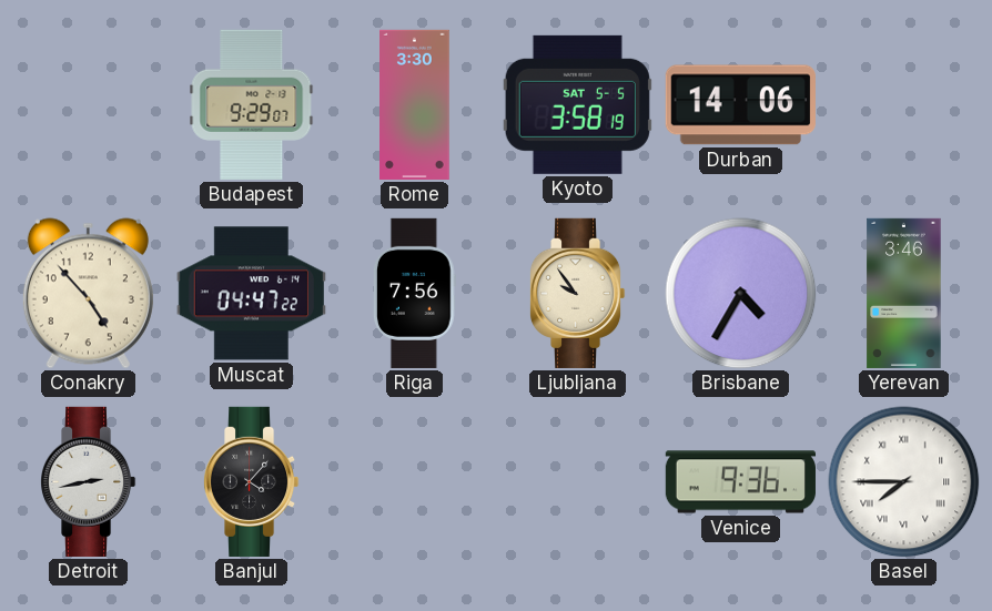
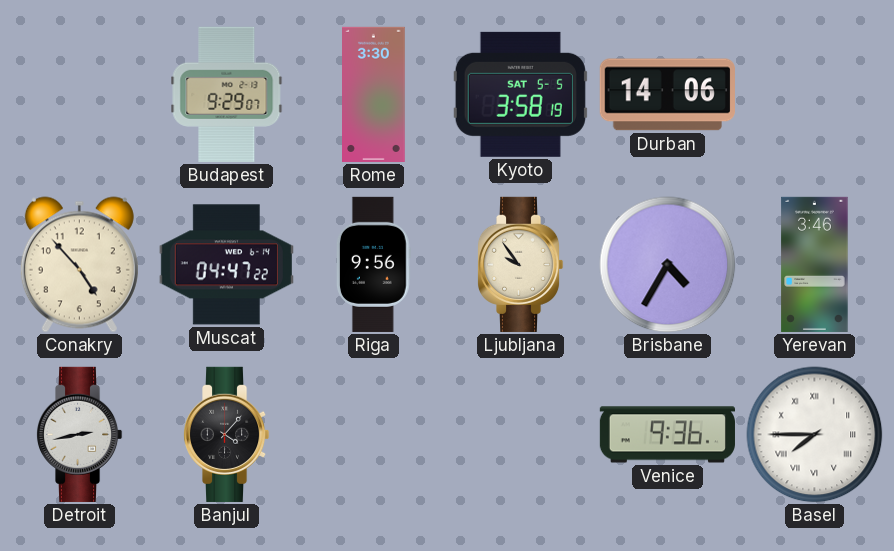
Riga: 7:56 -> 9:56
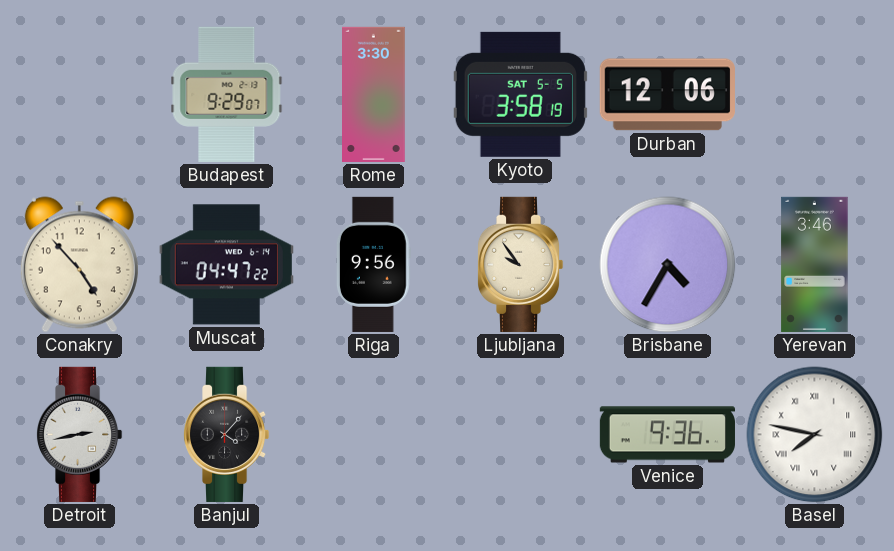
Durban: 14:06 -> 12:06
Basel: 7:45 -> 7:47
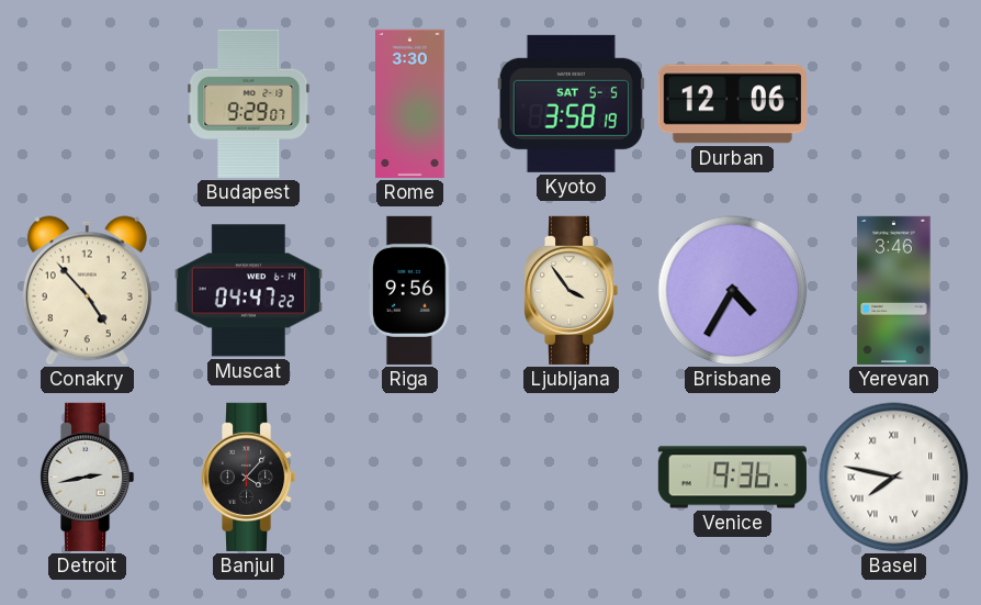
Ljubljana: 9:54 -> 3:54
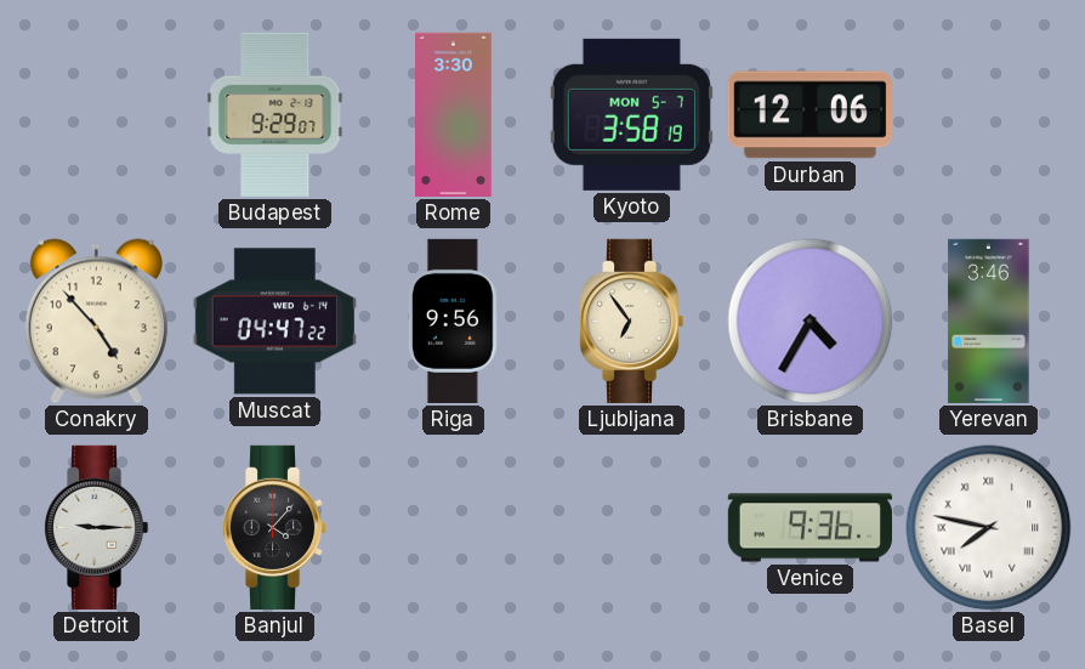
Kyoto date: SAT 5-5 -> MON 5-7
Ljubljana: 3:54 -> 6:54
Detroit: 2:43 -> 9:15
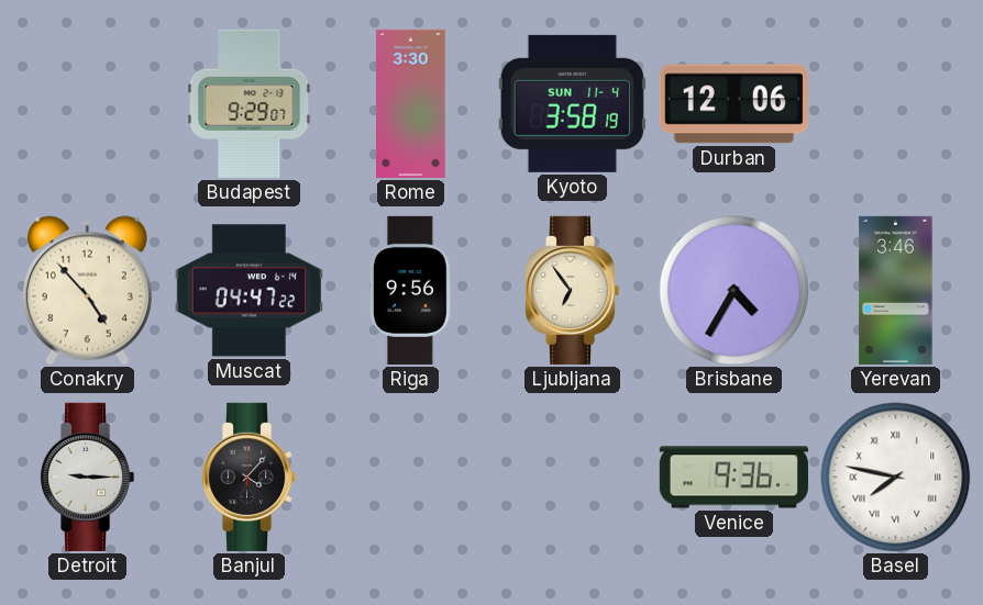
Kyoto date: MON 5-7 -> SUN 11-4
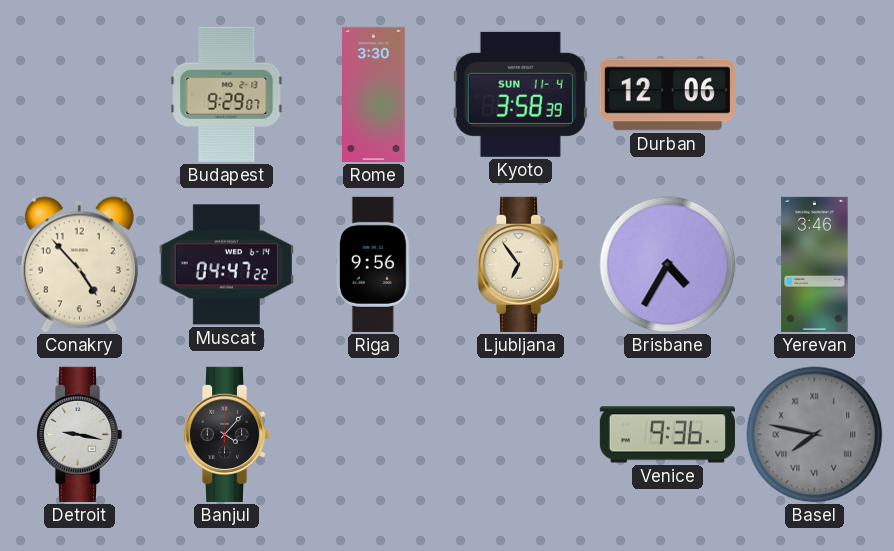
Kyoto: 3:58:19 -> 3:58:39
Detroit: 9:15 -> 9:17
Basel dial: white -> grey
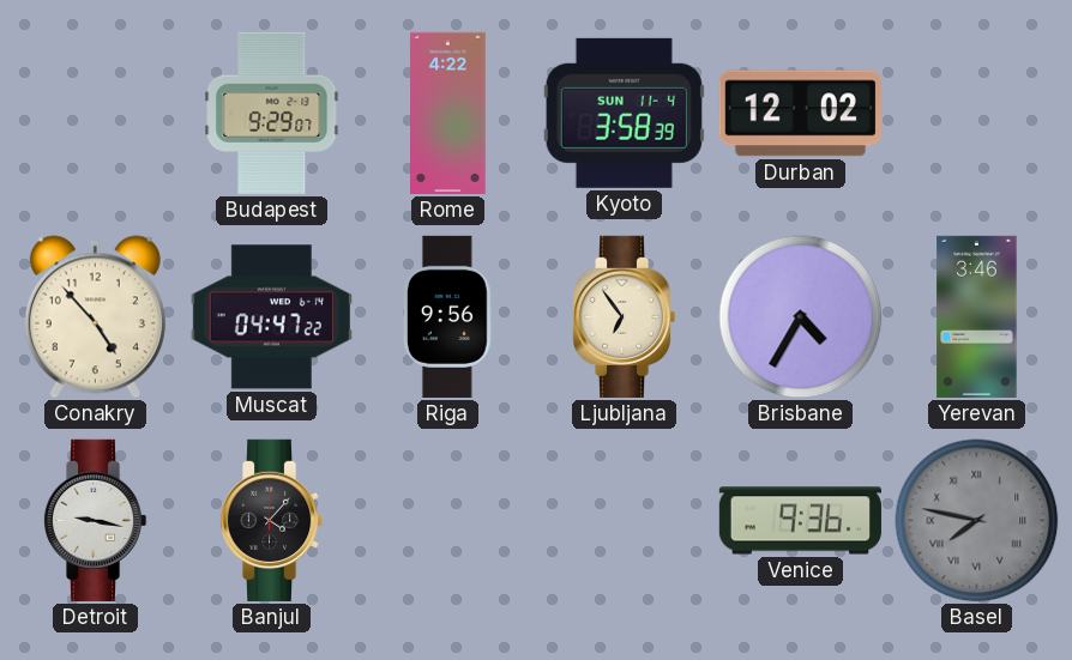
Rome: 3:30 -> 4:22
Durban: 12:06 -> 12:02
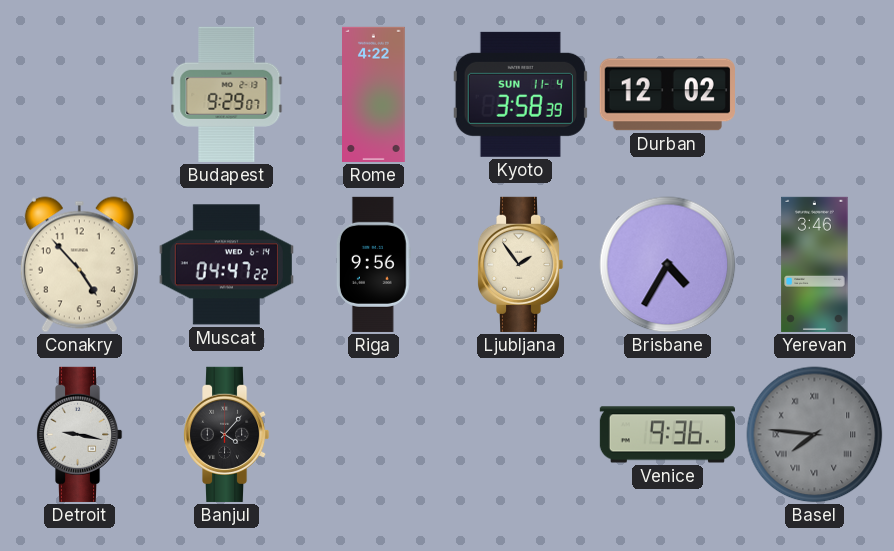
Ljubljana: 6:54 -> 1:54
Basel: 7:47 -> 7:46
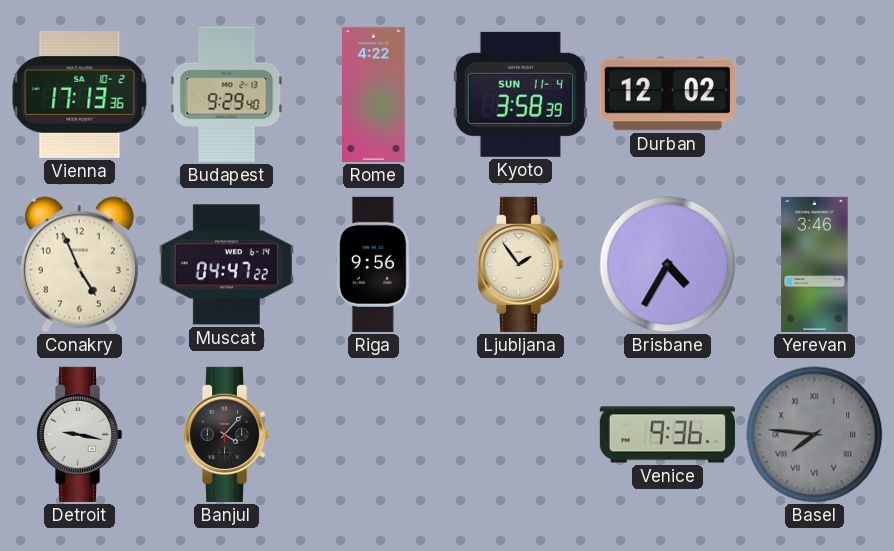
Vienna: none -> 17:13
Budapest: 9:29:07 -> 9:29:40
Conakry: 4:53 -> 4:56
